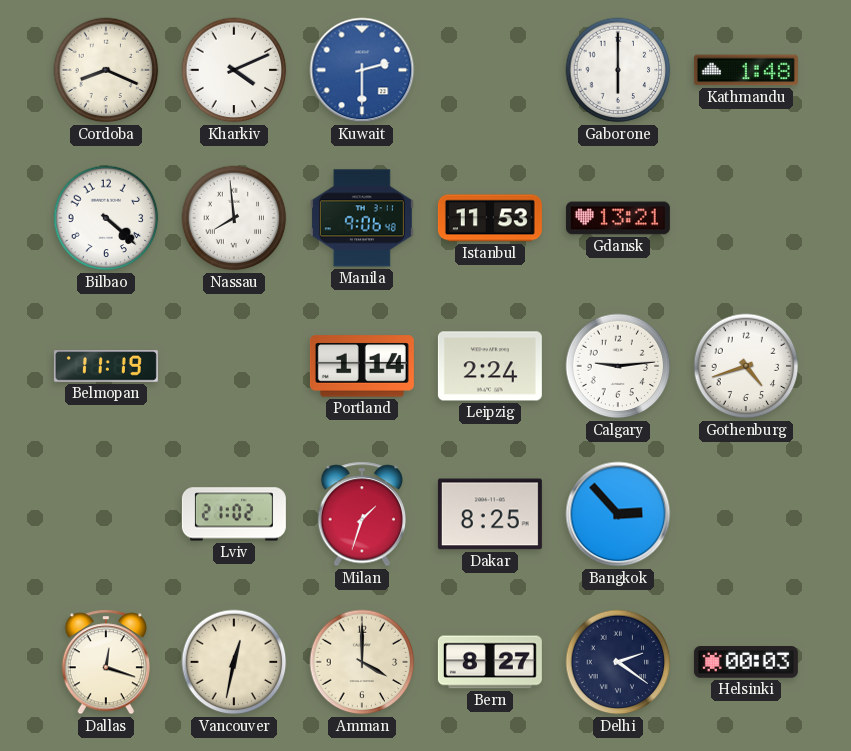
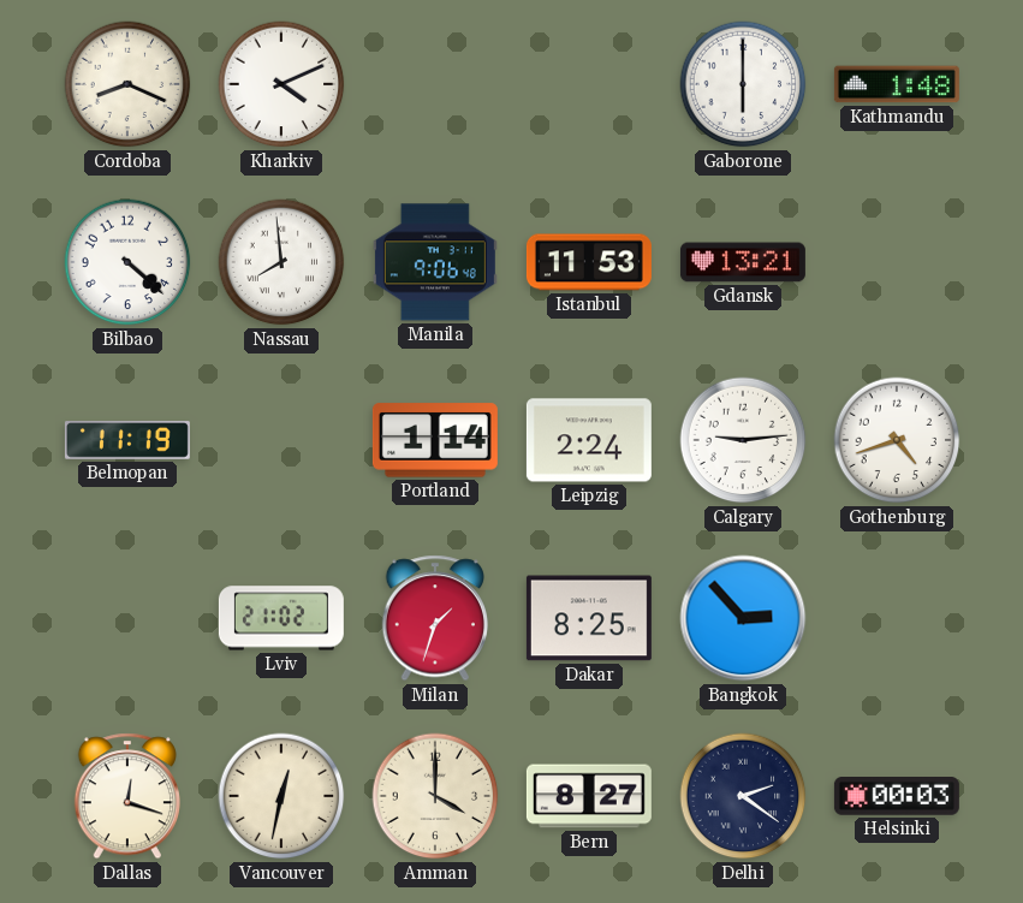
Kuwait: 2:30 -> none
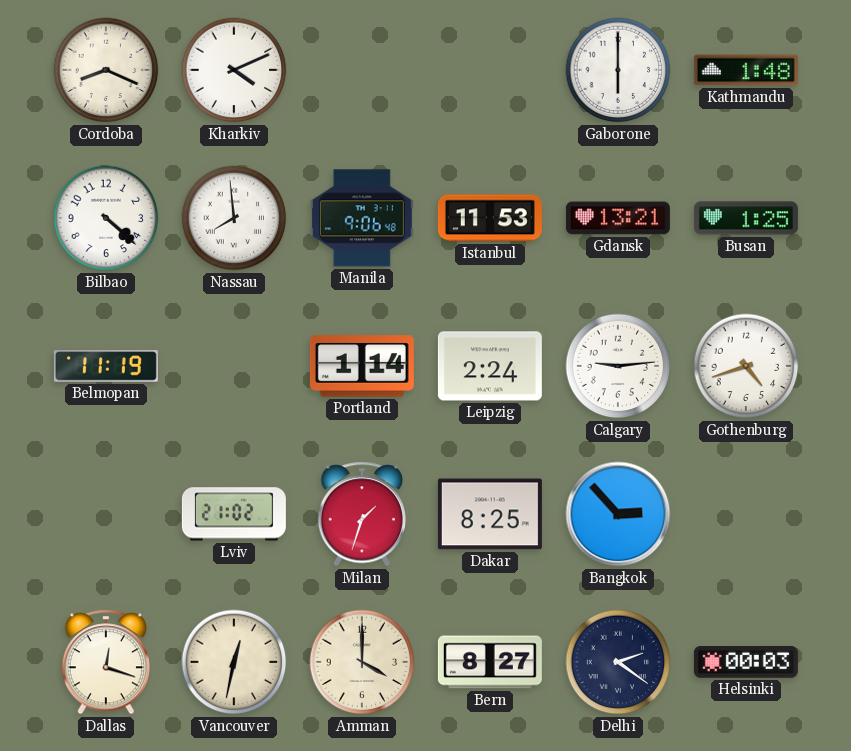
Busan: none -> 1:25
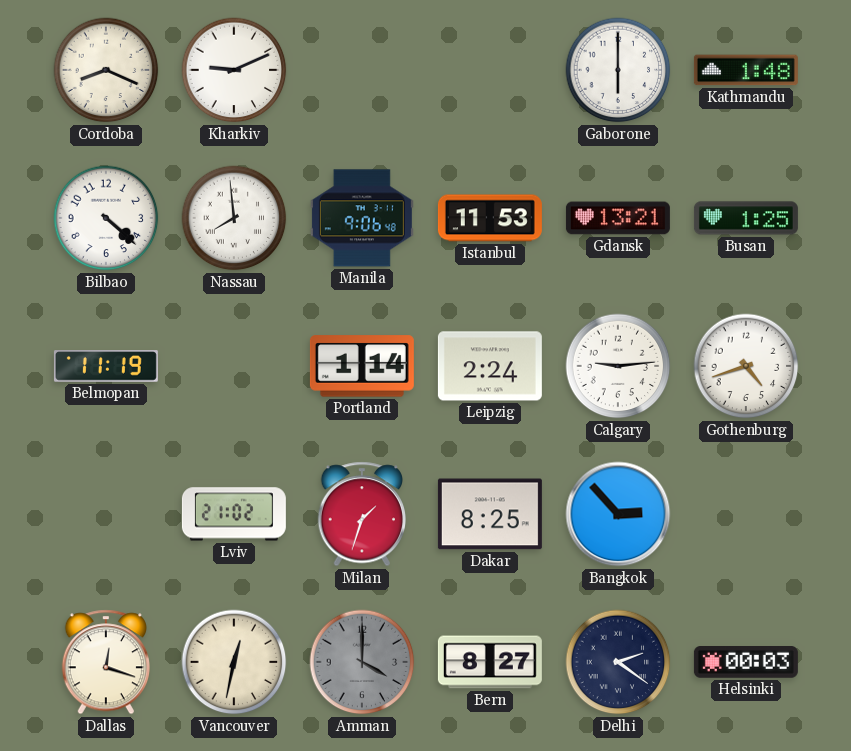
Kharkiv: 4:11 -> 9:11
Amman dial: cream -> grey
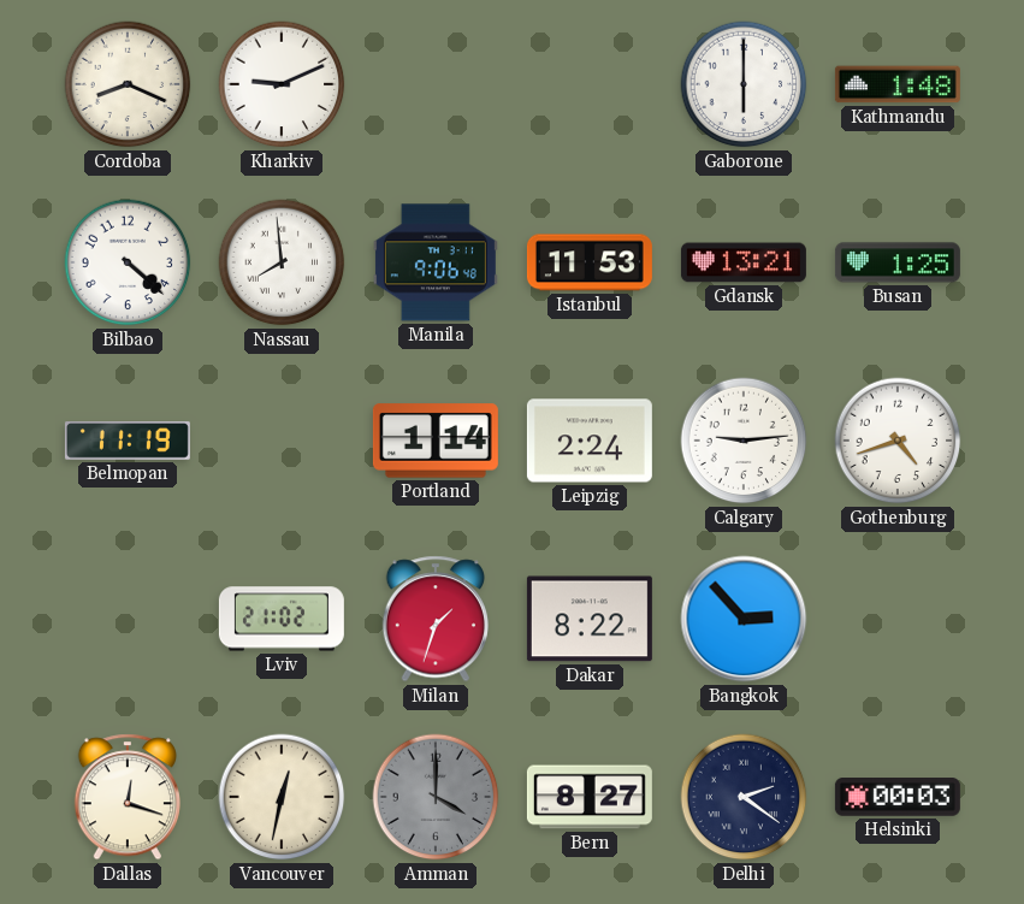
Dakar: 8:25 -> 8:22
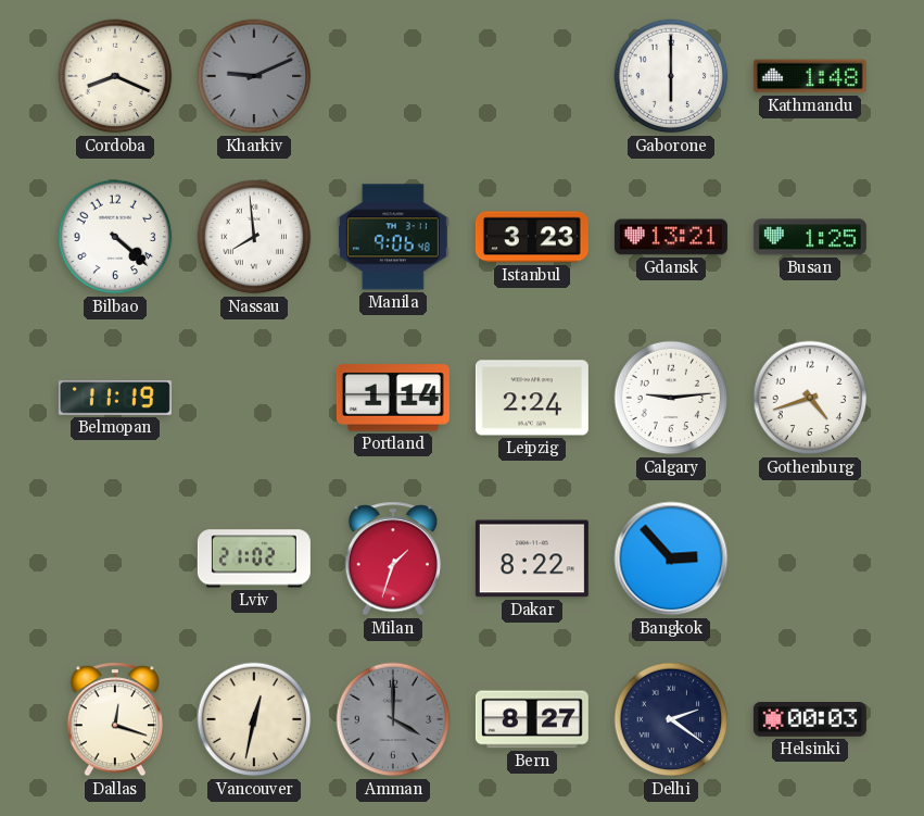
Kharkiv dial: white -> grey
Istanbul: 11:53 -> 3:23
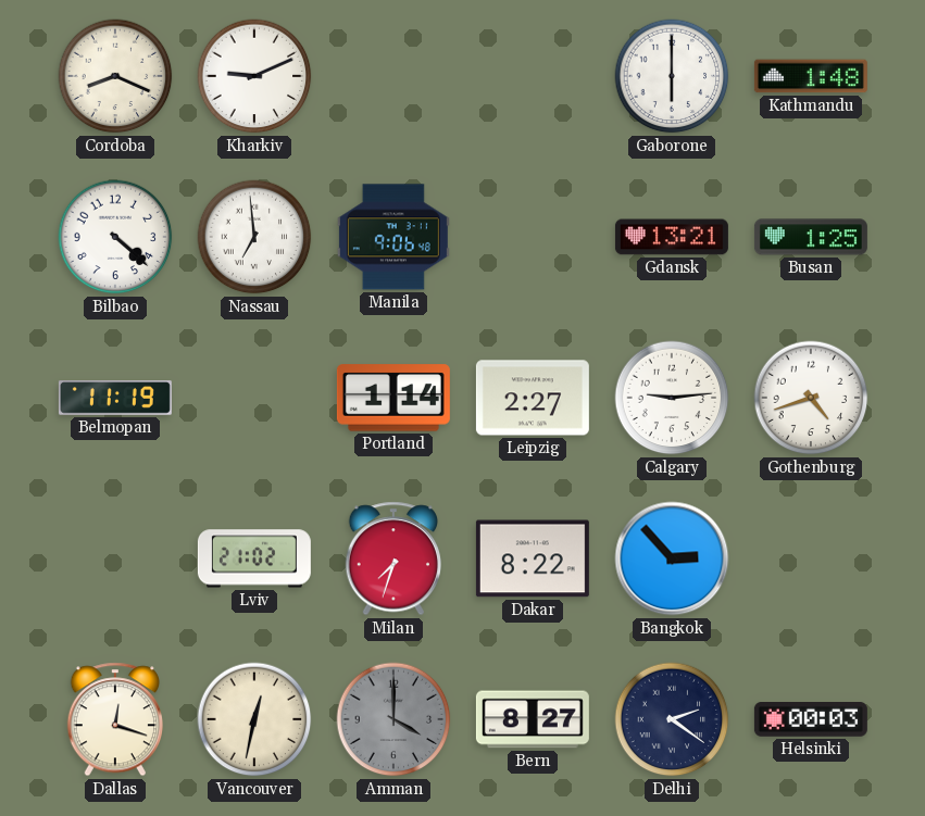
Kharkiv dial: grey -> white
Nassau: 7:59 -> 6:59
Istanbul: 3:23 -> none
Leipzig: 2:24 -> 2:27
Milan: 1:33 -> 7:33
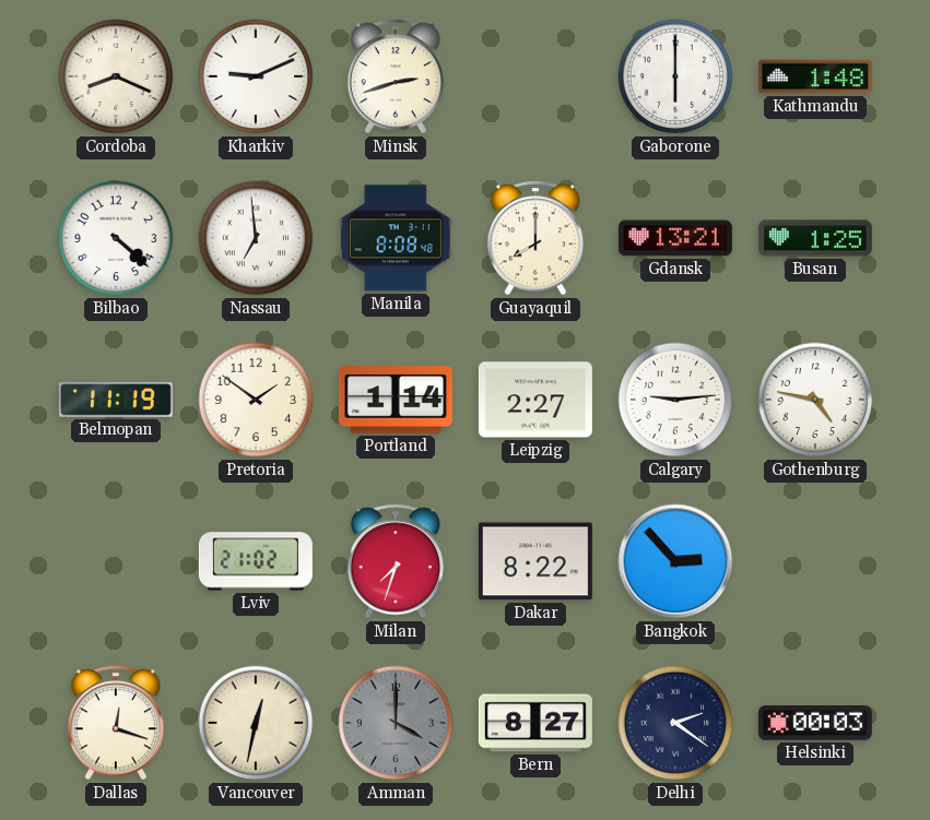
Minsk: none -> 2:42
Manila: 9:06 -> 8:08
Guayaquil: none -> 8:00
Pretoria: none -> 1:51
Gothenburg: 4:42 -> 4:47
